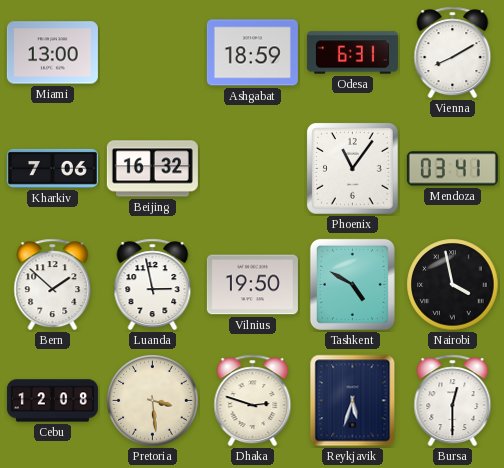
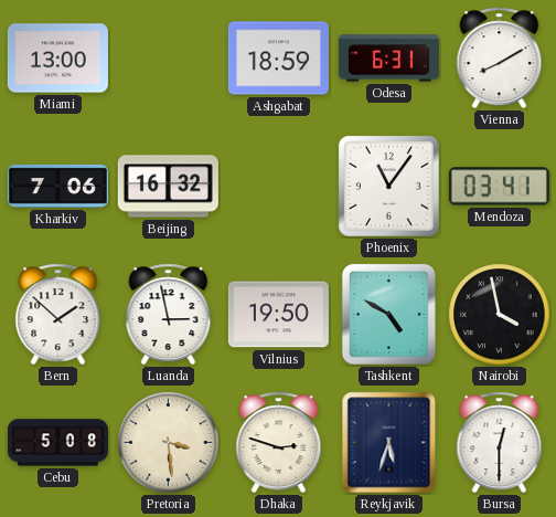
Cebu: 12:08 -> 5:08
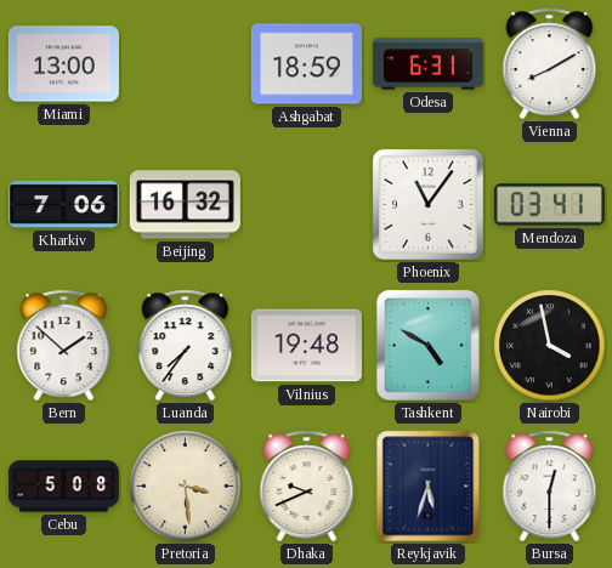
Luanda: 2:58 -> 7:36
Vilnius: 19:50 -> 19:48
Dhaka: 2:48 -> 9:41
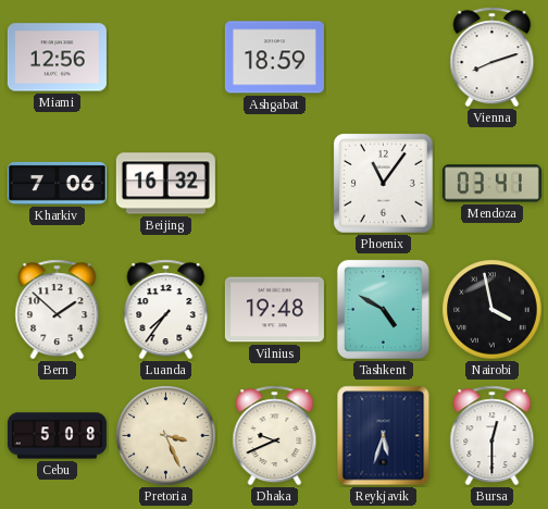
Miami: 13:00 -> 12:56
Odesa: 6:31 -> none
Vienna: 8:10 -> 8:12
Pretoria: 3:29 -> 3:26
